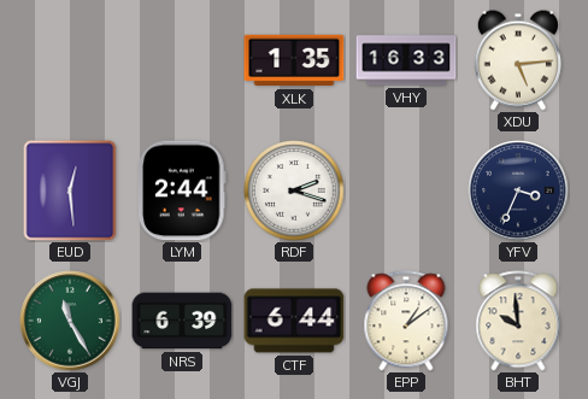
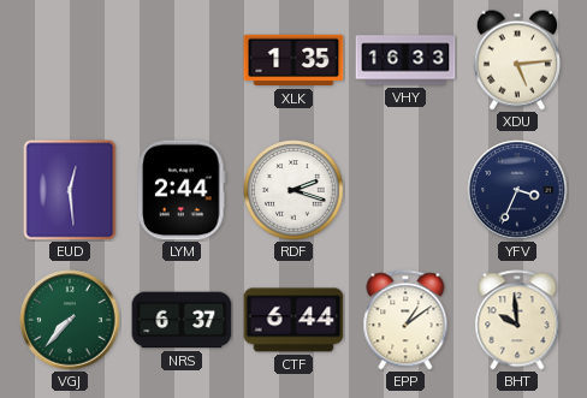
VGJ: 11:25 -> 7:37
NRS: 6:39 -> 6:37
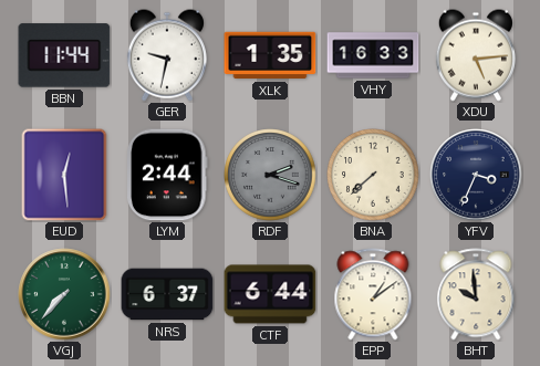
BBN: none -> 11:44
GER: none -> 9:32
RDF dial: white -> grey
BNA: none -> 7:38
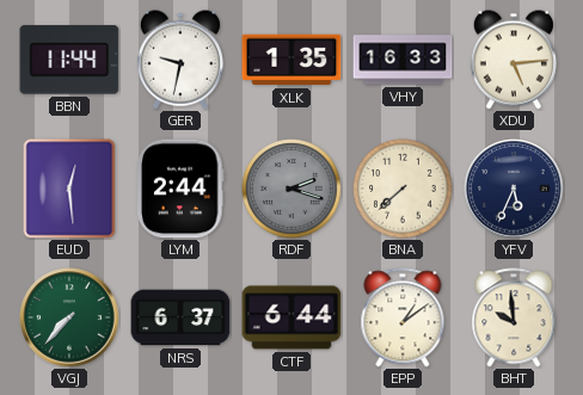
YFV: 3:34 -> 5:34
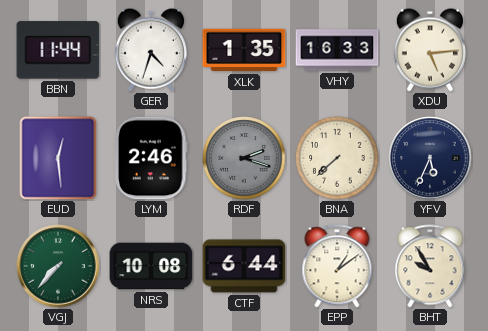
GER: 9:32 -> 4:33
LYM: 2:44 -> 2:46
NRS: 6:37 -> 10:08
BHT: 9:59 -> 9:55
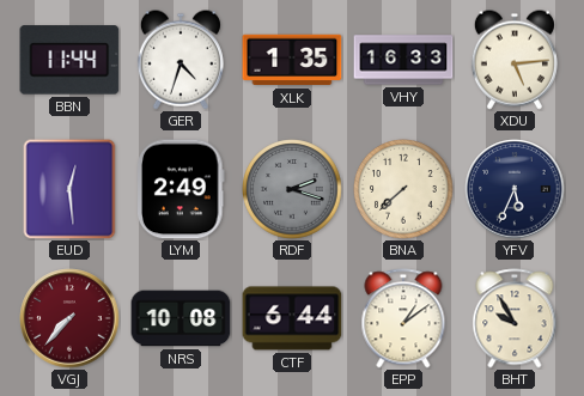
LYM: 2:46 -> 2:49
VGJ dial: green -> burgundy
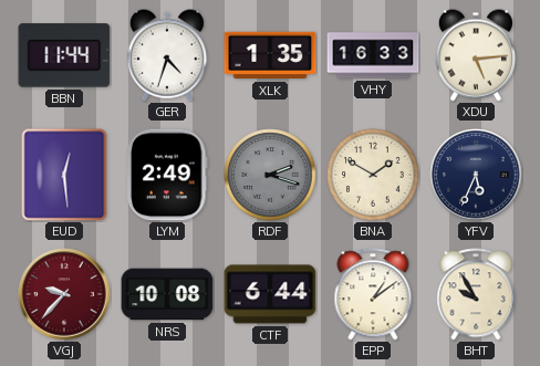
BNA: 7:38 -> 1:50
VGJ: 7:37 -> 9:37
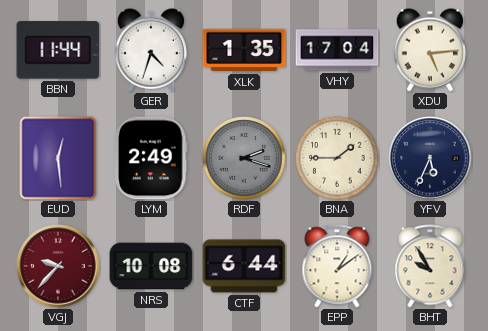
VHY: 16:33 -> 17:04
BNA: 1:50 -> 1:45
